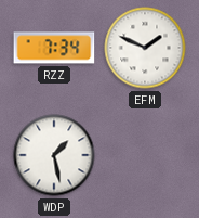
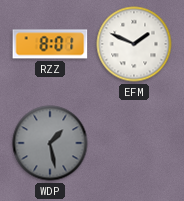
RZZ: 7:34 -> 8:01
WDP dial: white -> grey
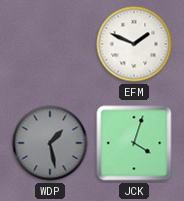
RZZ: 8:01 -> none
JCK: none -> 4:03
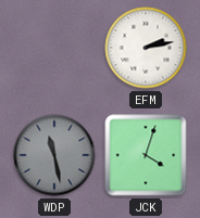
EFM: 1:49 -> 2:13
WDP: 1:28 -> 11:28
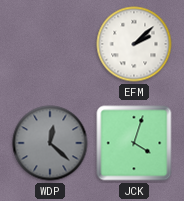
EFM: 2:13 -> 2:08
WDP: 11:28 -> 12:22
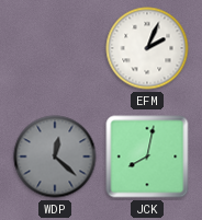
EFM: 2:08 -> 2:04
JCK: 4:03 -> 8:02
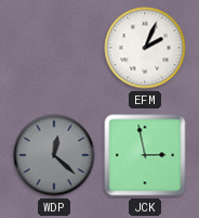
JCK: 8:02 -> 2:58
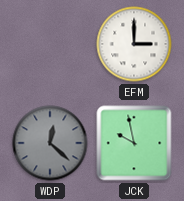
EFM: 2:04 -> 3:00
JCK: 2:58 -> 9:58
